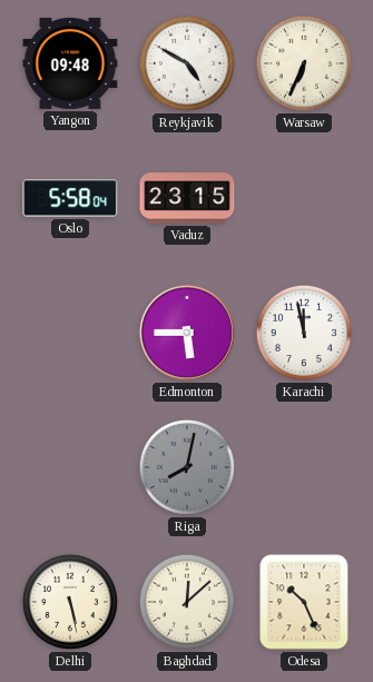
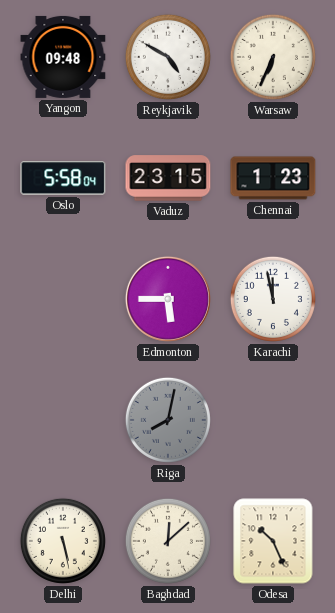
Chennai: none -> 1:23
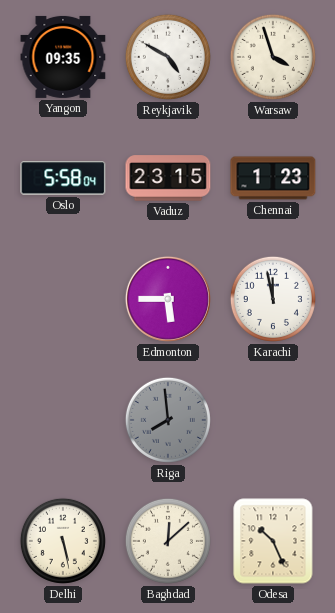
Yangon: 09:48 -> 09:35
Warsaw: 6:34 -> 3:57
Riga: 8:02 -> 7:59
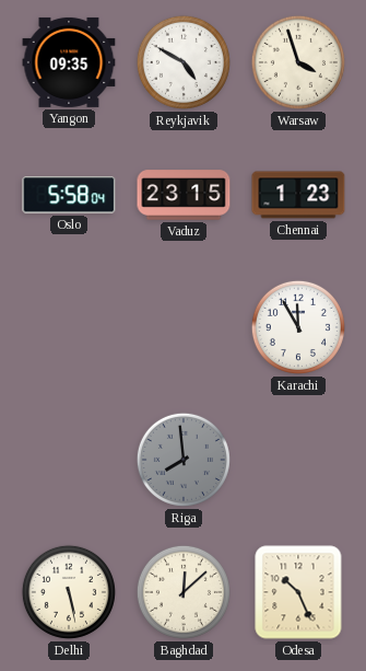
Edmonton: 5:45 -> none
Karachi: 11:58 -> 11:55
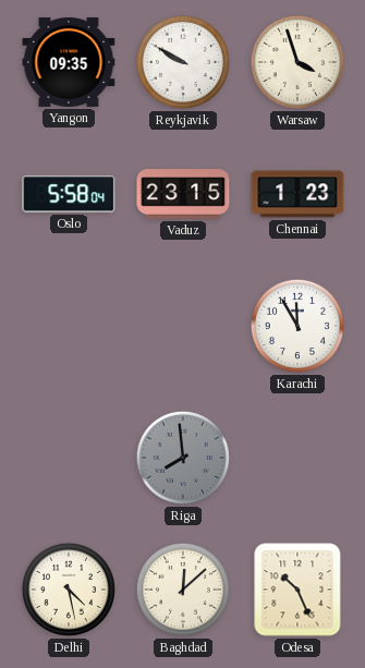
Reykjavik: 4:50 -> 9:50
Delhi: 5:28 -> 4:28
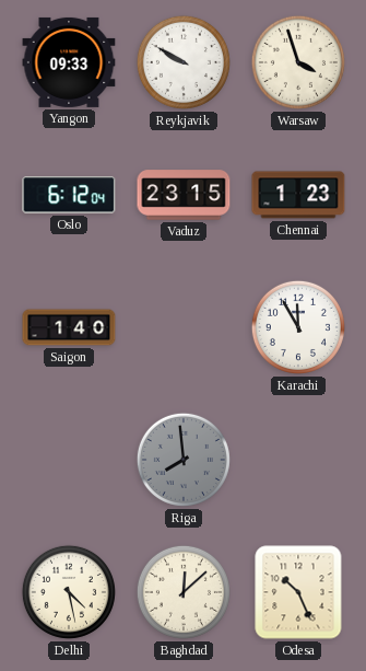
Yangon: 09:35 -> 09:33
Oslo: 5:58 -> 6:12
Saigon: none -> 1:40
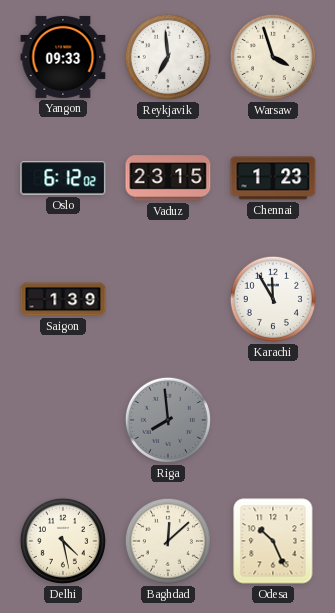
Reykjavik: 9:50 -> 6:59
Oslo: 6:12:04 -> 6:12:02
Saigon: 1:40 -> 1:39
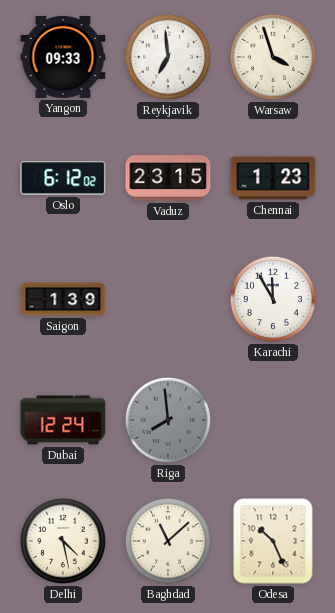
Dubai: none -> 12:24
Baghdad: 12:08 -> 11:08
